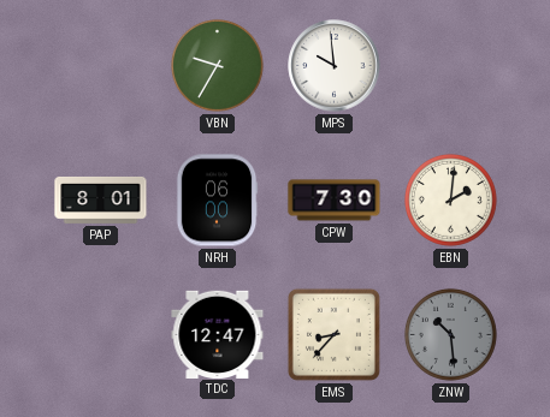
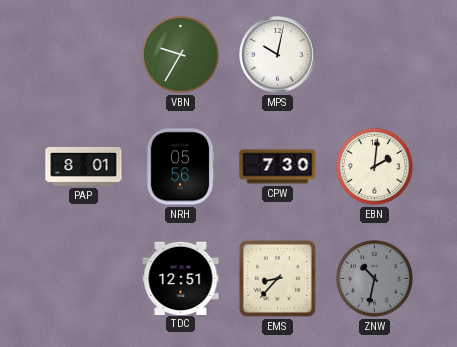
MPS: 9:59 -> 10:02
NRH: 06:00 -> 05:56
TDC: 12:47 -> 12:51
ZNW: 10:29 -> 10:32
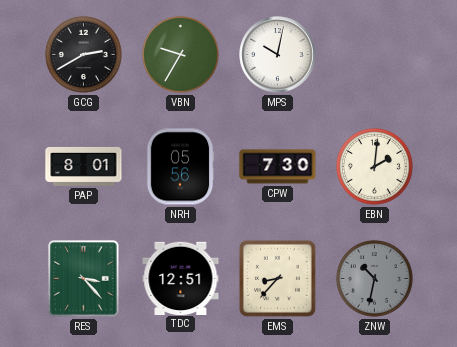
GCG: none -> 2:40
RES: none -> 3:23
